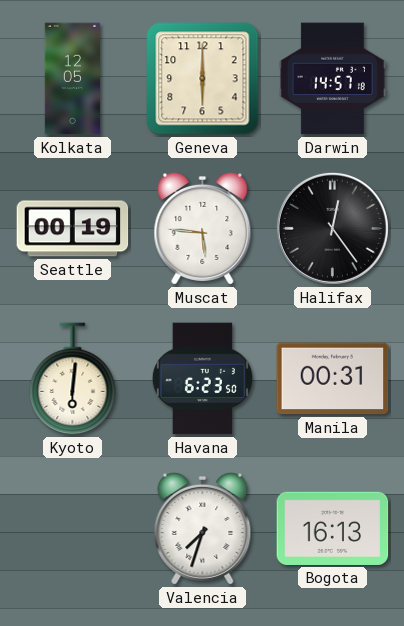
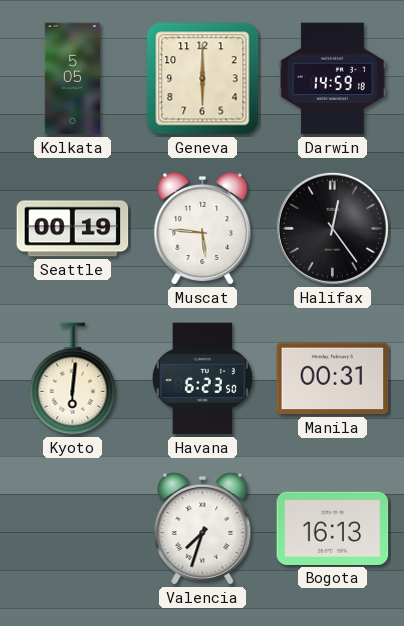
Kolkata: 12:05 -> 5:05
Darwin: 14:57 -> 14:59
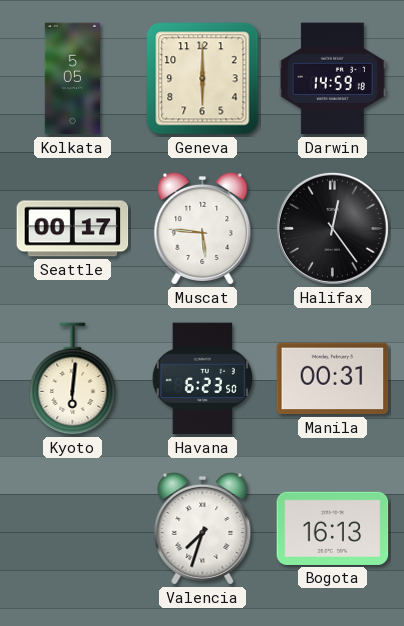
Seattle: 00:19 -> 00:17
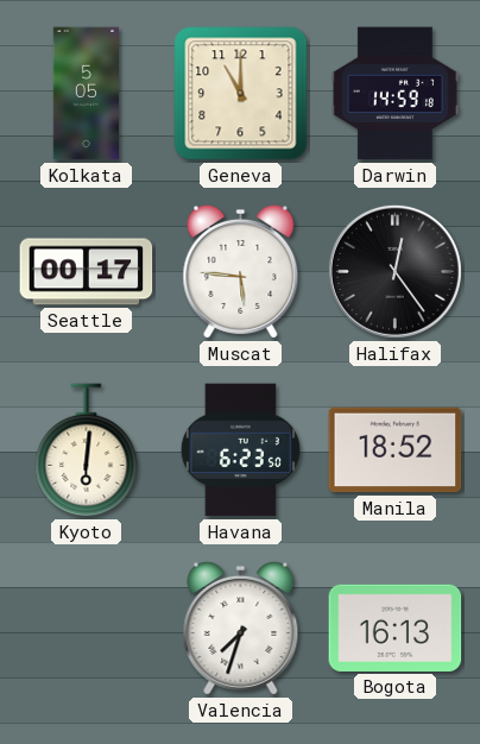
Geneva: 6:00 -> 11:00
Manila: 00:31 -> 18:52
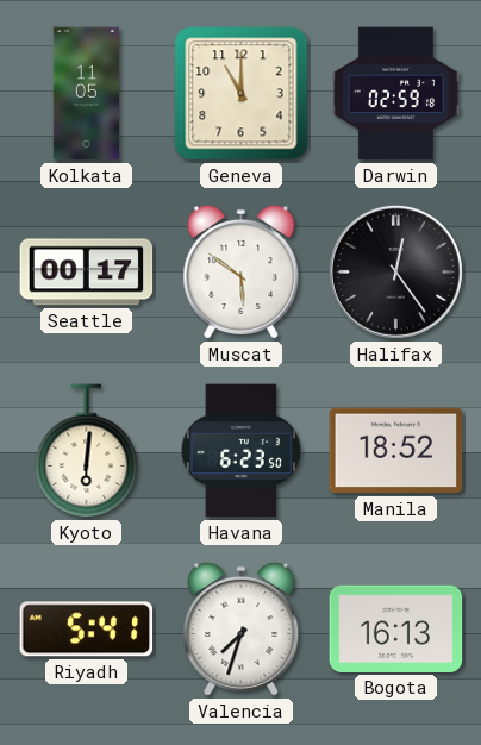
Kolkata: 5:05 -> 11:05
Darwin: 14:59 -> 02:59
Muscat: 5:46 -> 5:51
Riyadh: none -> 5:41
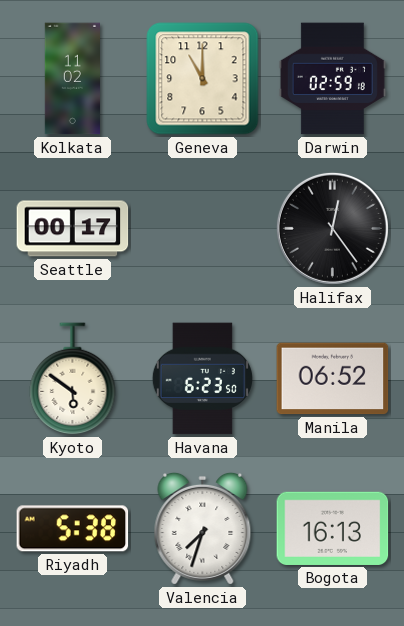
Kolkata: 11:05 -> 11:02
Muscat: 5:51 -> none
Kyoto: 6:01 -> 5:51
Manila: 18:52 -> 06:52
Riyadh: 5:41 -> 5:38
